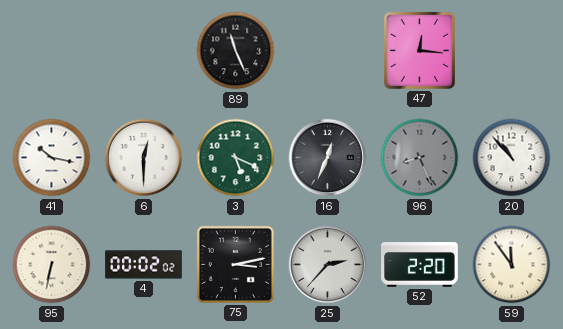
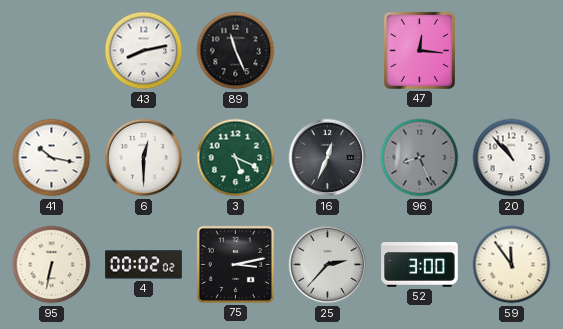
43: none -> 8:13
52: 2:20 -> 3:00
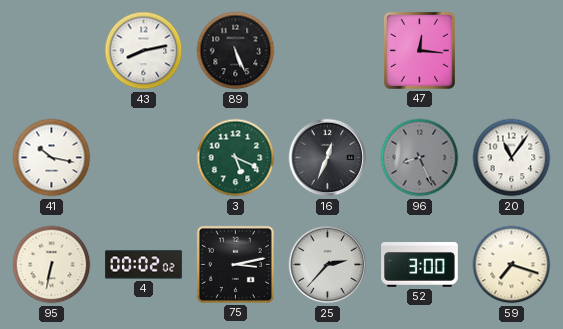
89: 11:26 -> 5:26
6: 12:30 -> none
20: 10:53 -> 11:06
59: 11:54 -> 7:18
